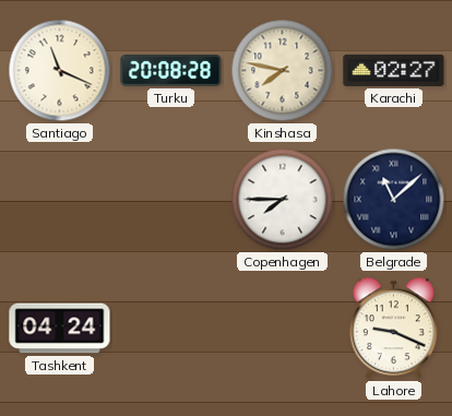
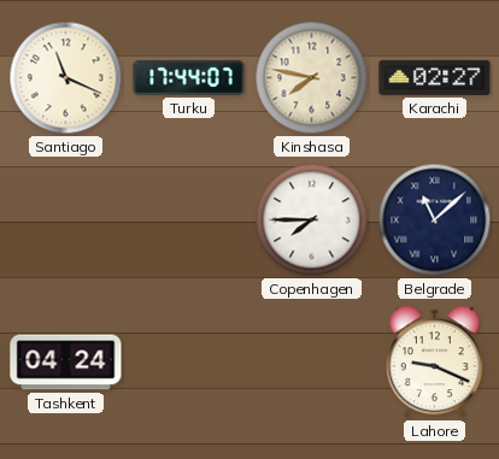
Turku: 20:08 -> 17:44
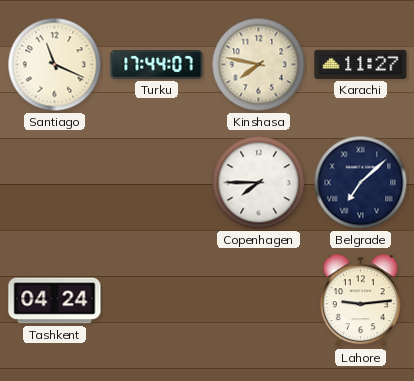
Karachi: 02:27 -> 11:27
Belgrade: 11:08 -> 7:08
Lahore: 9:19 -> 9:14
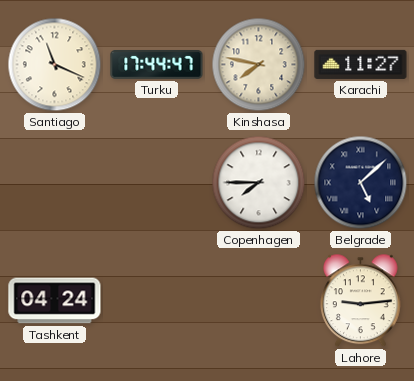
Turku: 17:44:07 -> 17:44:47
Belgrade: 7:08 -> 5:08
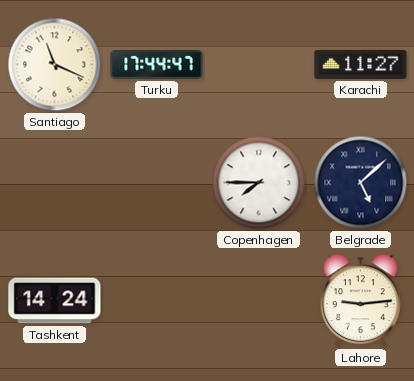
Kinshasa: 7:47 -> none
Tashkent: 04:24 -> 14:24
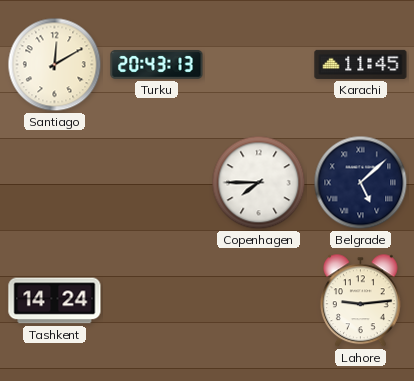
Santiago: 11:19 -> 12:10
Turku: 17:44 -> 20:43
Karachi: 11:27 -> 11:45
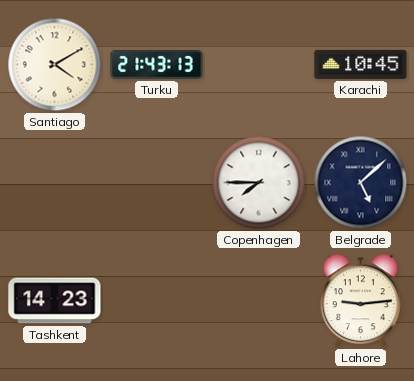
Santiago: 12:10 -> 4:10
Turku: 20:43 -> 21:43
Karachi: 11:45 -> 10:45
Tashkent: 14:24 -> 14:23
